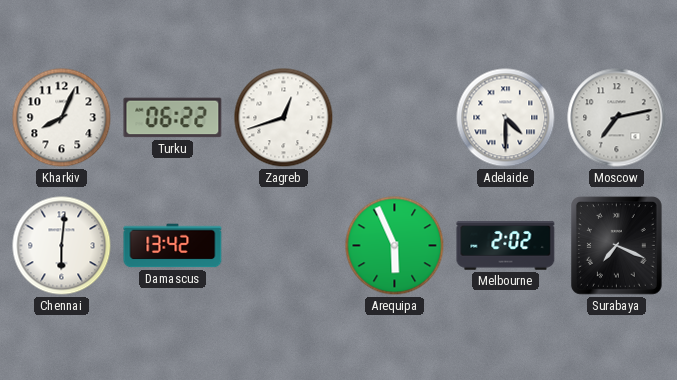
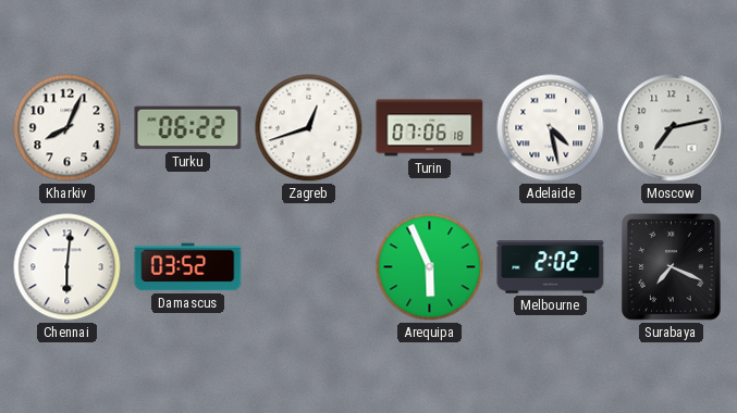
Turin: none -> 07:06
Adelaide: 4:30 -> 4:28
Damascus: 13:42 -> 03:52
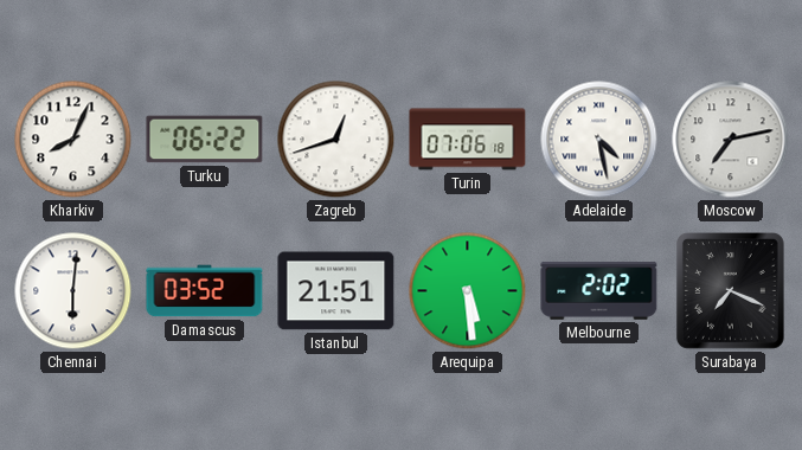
Istanbul: none -> 21:51
Arequipa: 5:56 -> 5:29
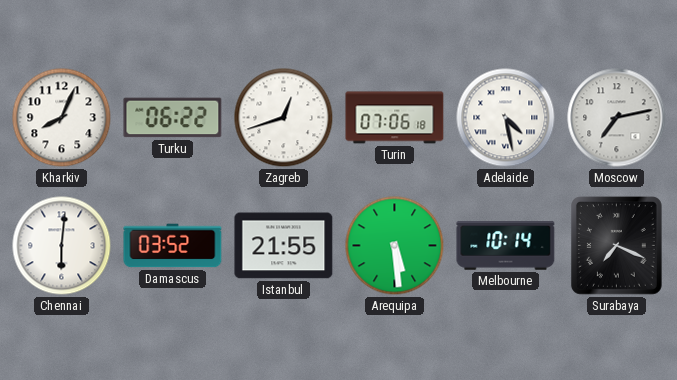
Istanbul: 21:51 -> 21:55
Melbourne: 2:02 -> 10:14
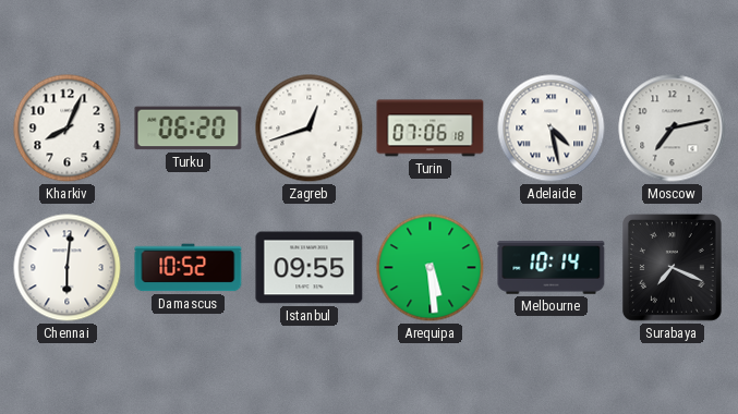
Turku: 06:22 -> 06:20
Damascus: 03:52 -> 10:52
Istanbul: 21:55 -> 09:55
